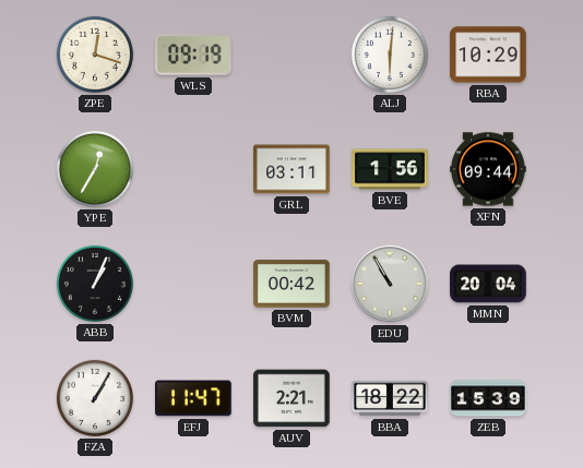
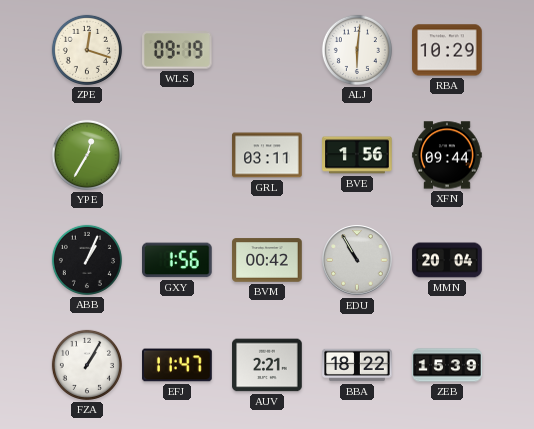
GXY: none -> 1:56
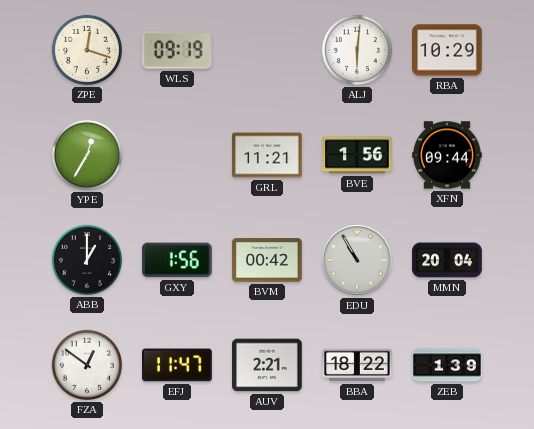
GRL: 03:11 -> 11:21
ABB: 1:04 -> 1:00
FZA: 1:05 -> 12:51
ZEB: 15:39 -> 1:39
